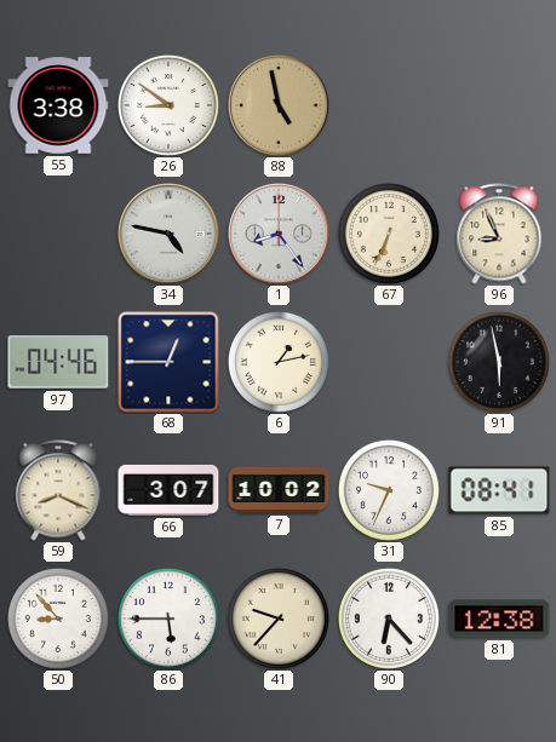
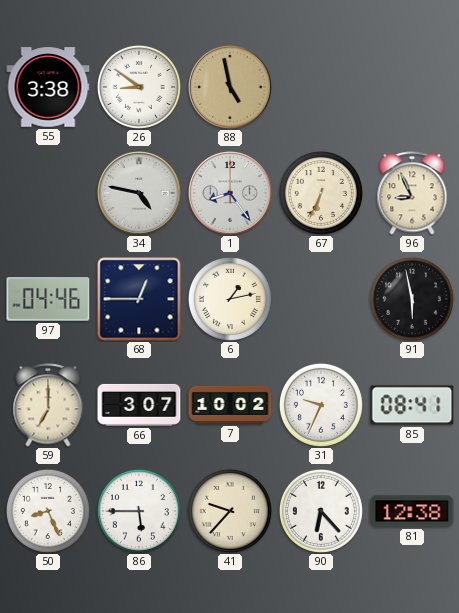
59: 8:19 -> 7:00
50: 8:53 -> 8:26
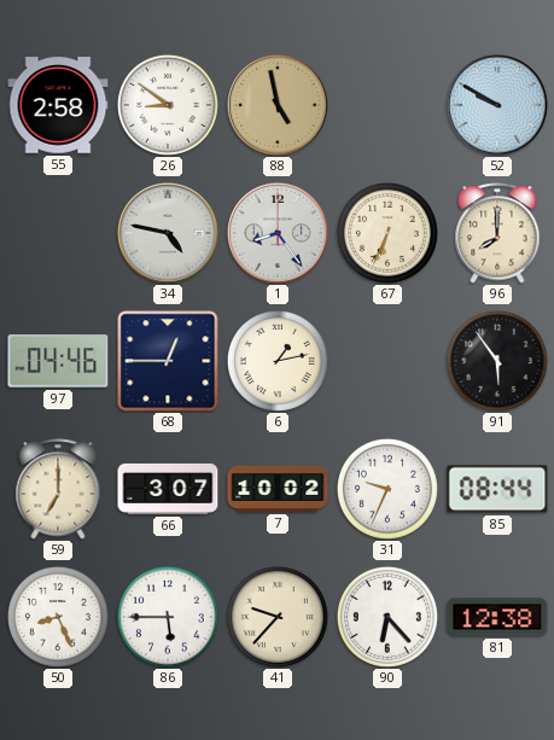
55: 3:38 -> 2:58
52: none -> 9:50
96: 8:56 -> 8:00
91: 5:58 -> 5:54
85: 08:41 -> 08:44
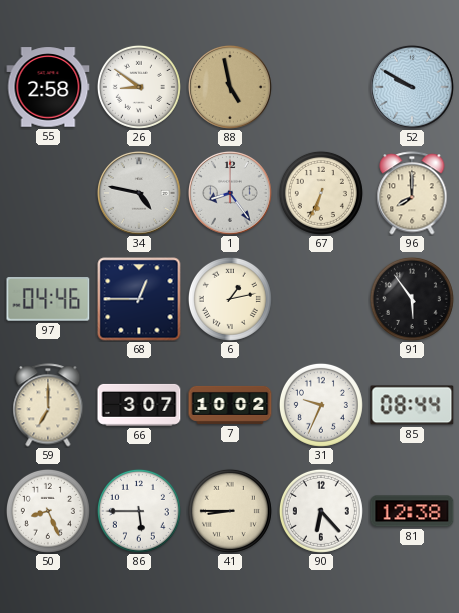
41: 9:37 -> 8:45
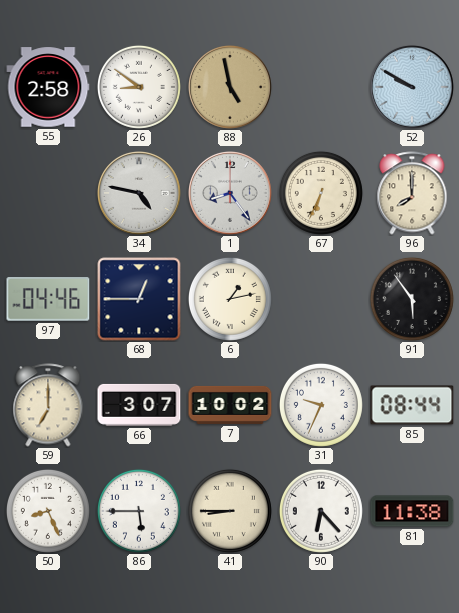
81: 12:38 -> 11:38
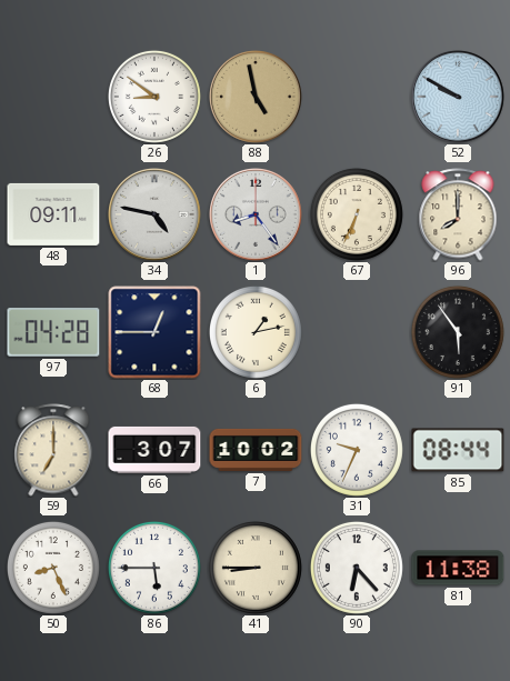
55: 2:58 -> none
48: none -> 09:11
97: 04:46 -> 04:28
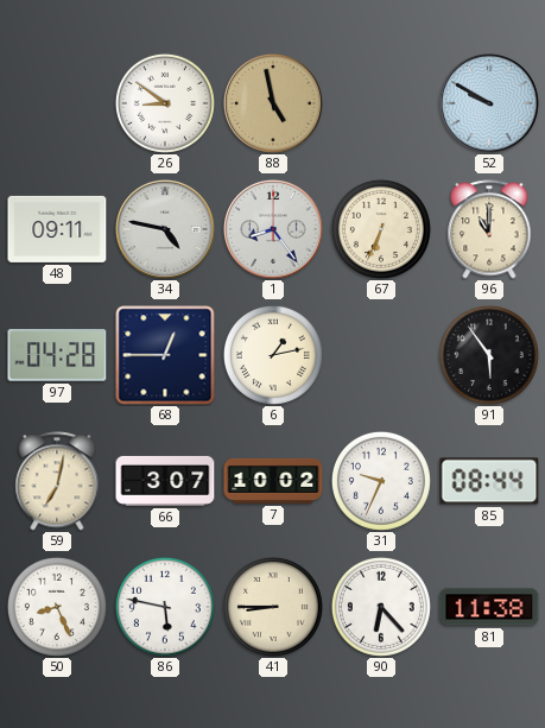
96: 8:00 -> 11:00
59: 7:00 -> 7:02
86: 5:45 -> 5:47
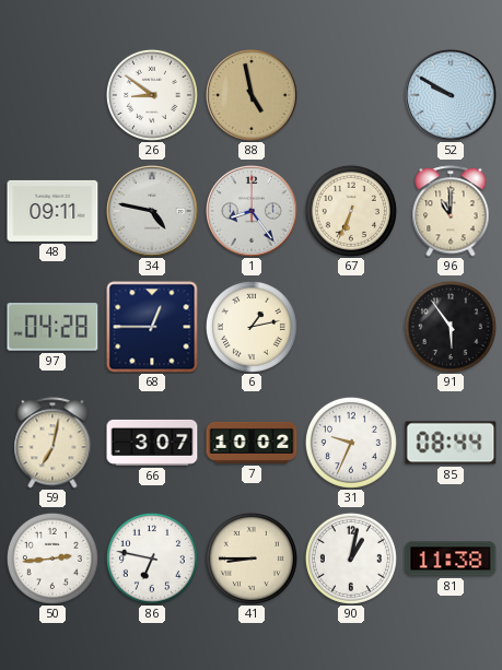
50: 8:26 -> 2:44
86: 5:47 -> 6:47
90: 6:23 -> 1:02
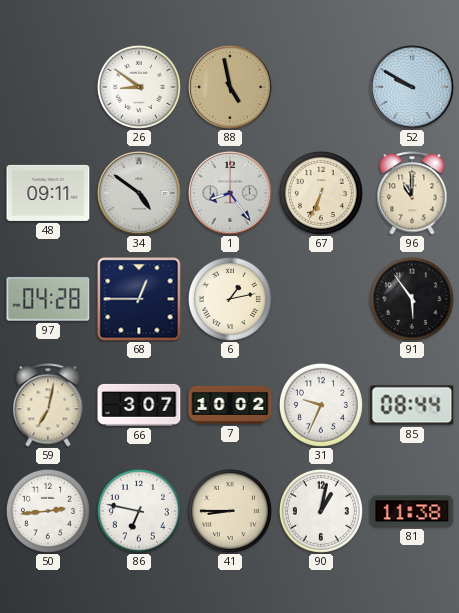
34: 4:47 -> 4:51
